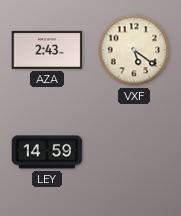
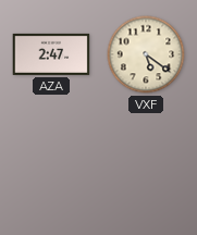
AZA: 2:43 -> 2:47
LEY: 14:59 -> none
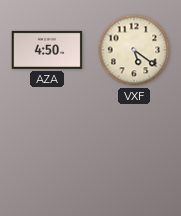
AZA: 2:47 -> 4:50
